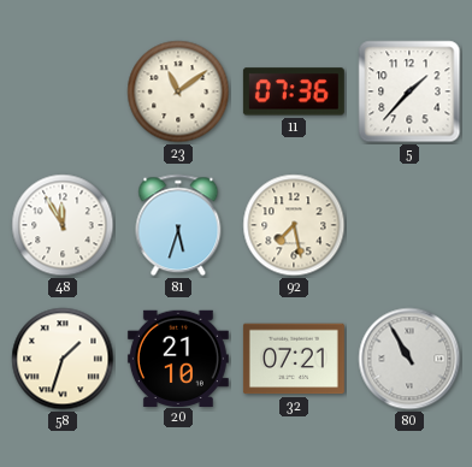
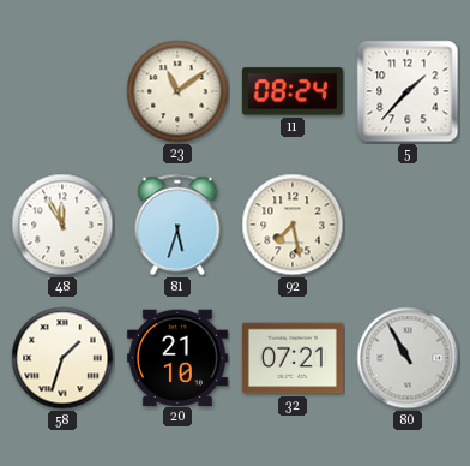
11: 07:36 -> 08:24
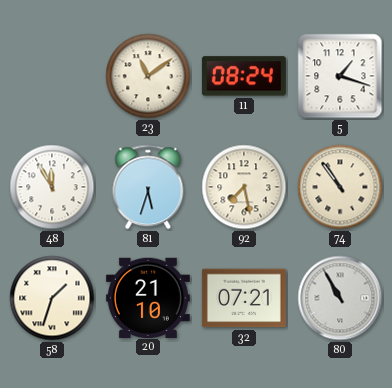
5: 1:37 -> 1:18
74: none -> 10:54
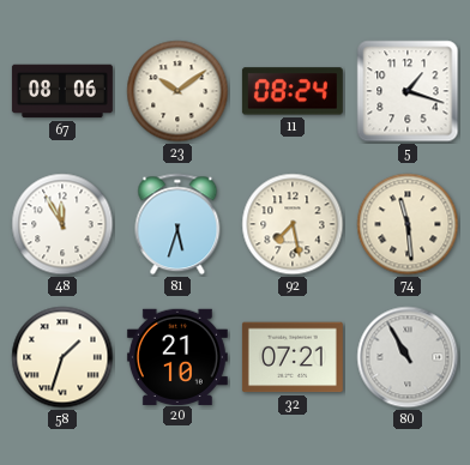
67: none -> 08:06
23: 11:09 -> 10:09
74: 10:54 -> 11:29
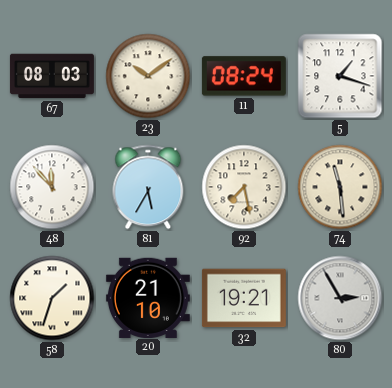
67: 08:06 -> 08:03
48: 11:55 -> 11:53
81: 5:33 -> 5:35
32: 07:21 -> 19:21
80: 10:55 -> 2:55
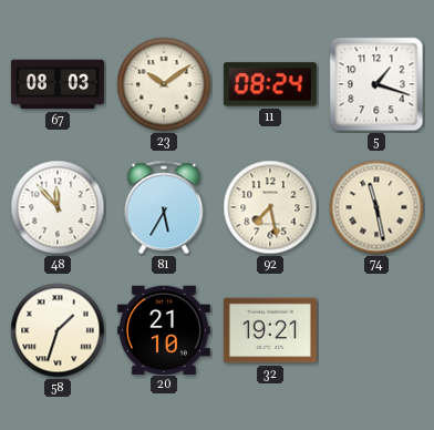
74: 11:29 -> 11:28
80: 2:55 -> none
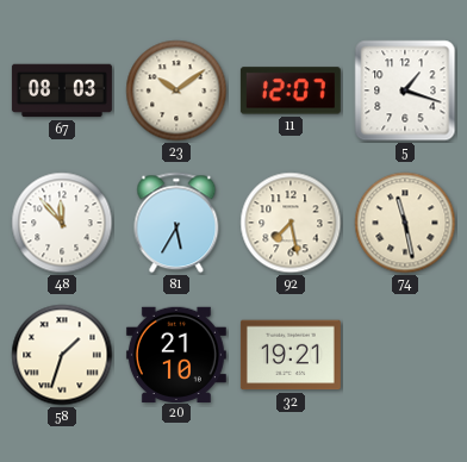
11: 08:24 -> 12:07
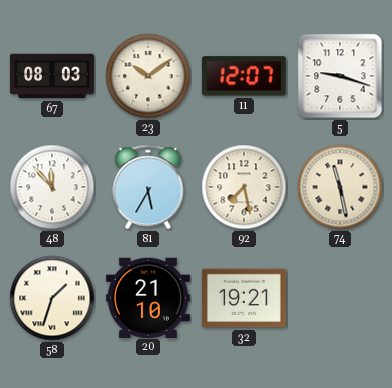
5: 1:18 -> 9:18
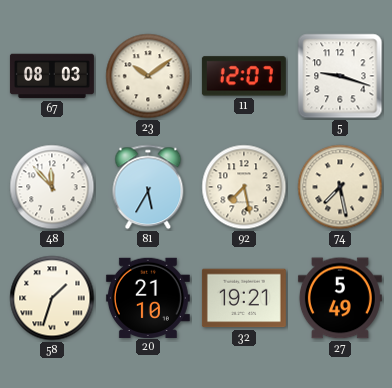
74: 11:28 -> 7:28
27: none -> 5:49
